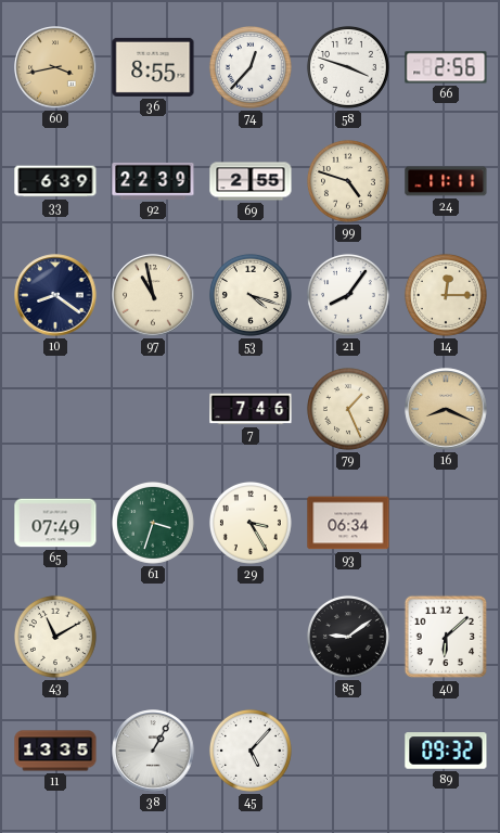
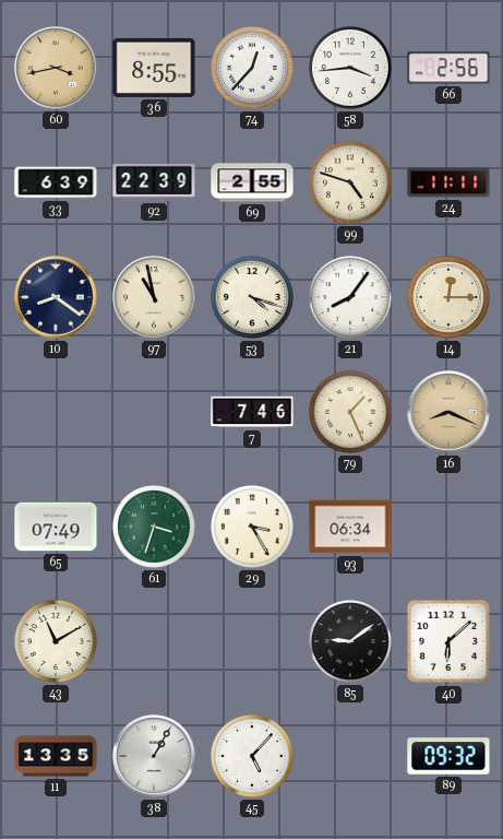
58: 3:48 -> 3:44
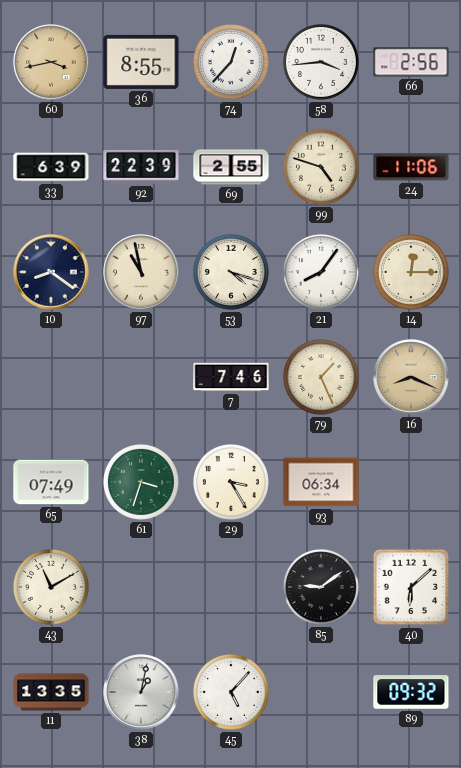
24: 11:11 -> 11:06
38: 1:05 -> 1:02
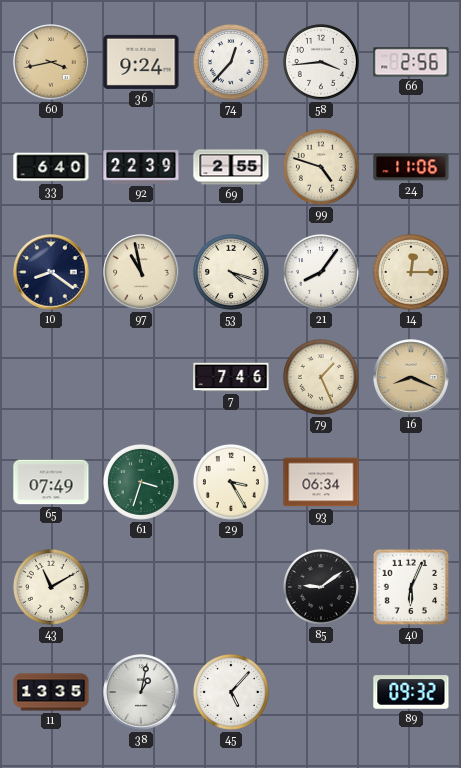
36: 8:55 -> 9:24
33: 6:39 -> 6:40
40: 6:08 -> 6:04
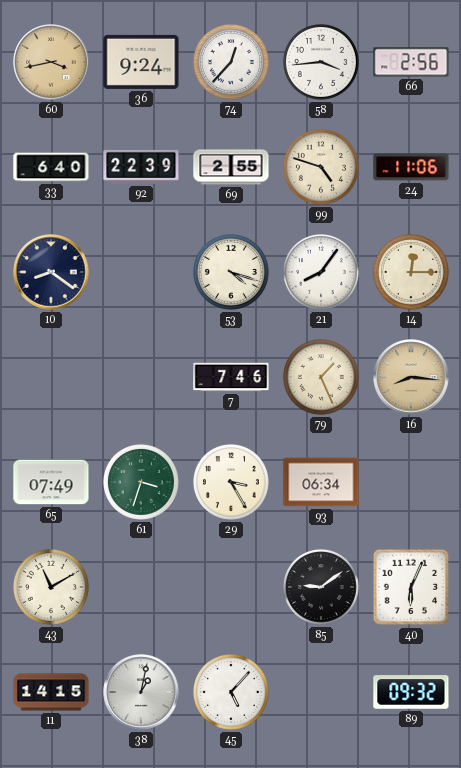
97: 10:58 -> none
16: 8:19 -> 8:16
11: 13:35 -> 14:15
